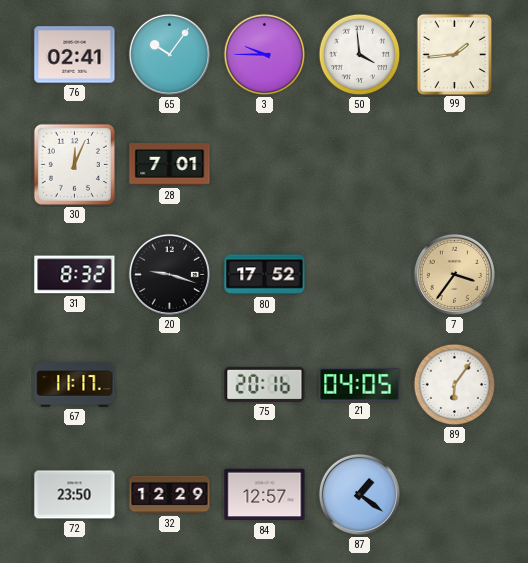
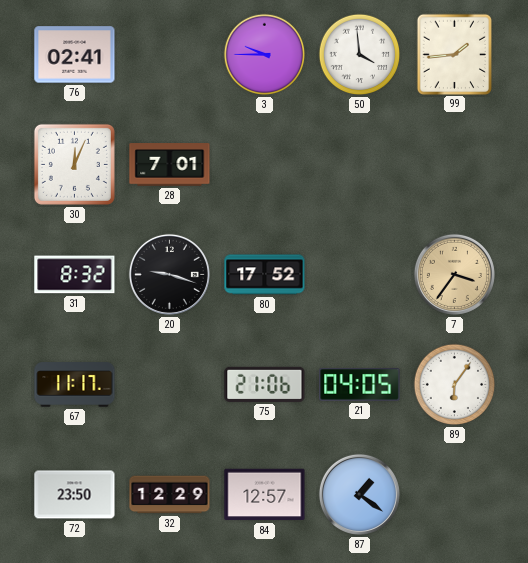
65: 10:06 -> none
75: 20:16 -> 21:06
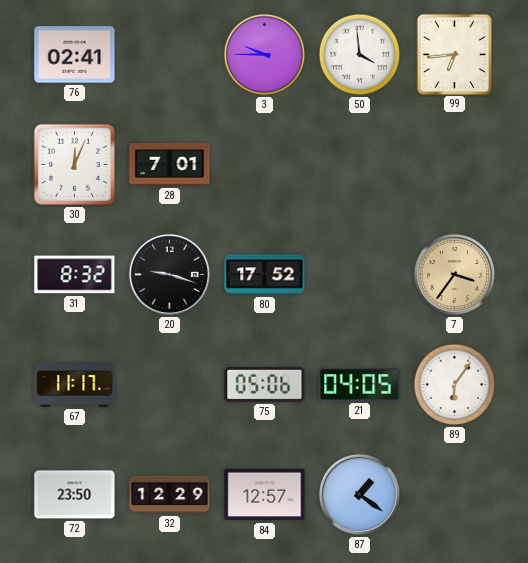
99: 1:44 -> 6:44
75: 21:06 -> 05:06
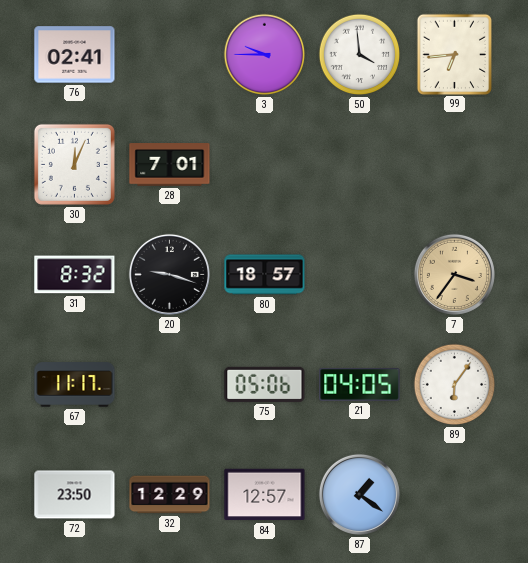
80: 17:52 -> 18:57
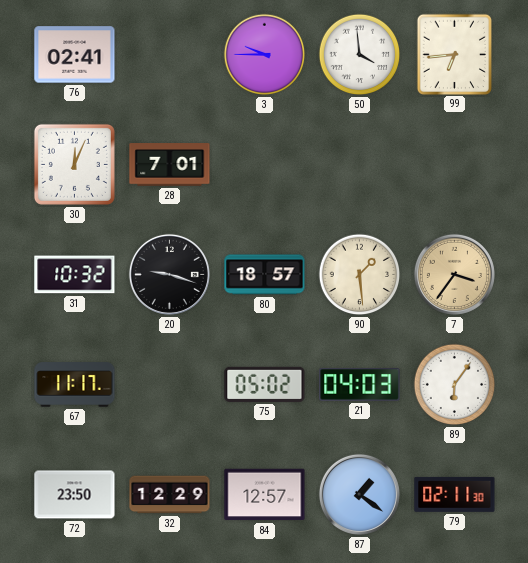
31: 8:32 -> 10:32
90: none -> 1:29
75: 05:06 -> 05:02
21: 04:05 -> 04:03
79: none -> 02:11
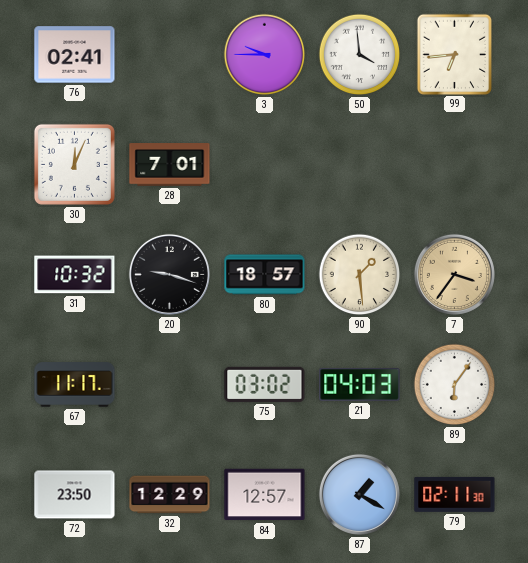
75: 05:02 -> 03:02
87: 1:21 -> 1:20
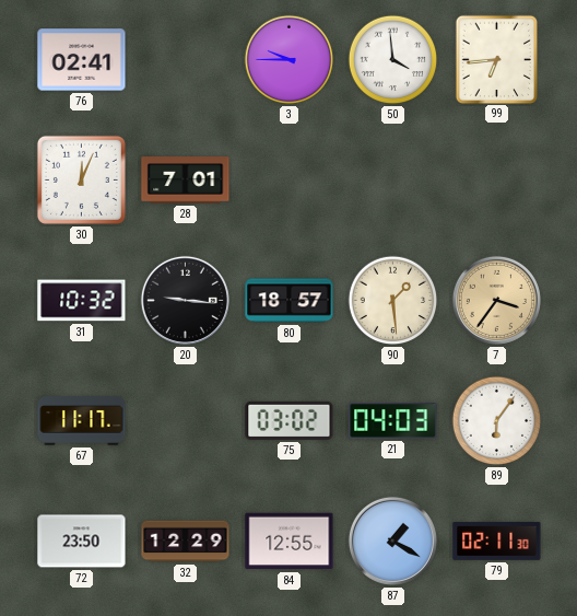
20: 9:18 -> 9:16
84: 12:57 -> 12:55
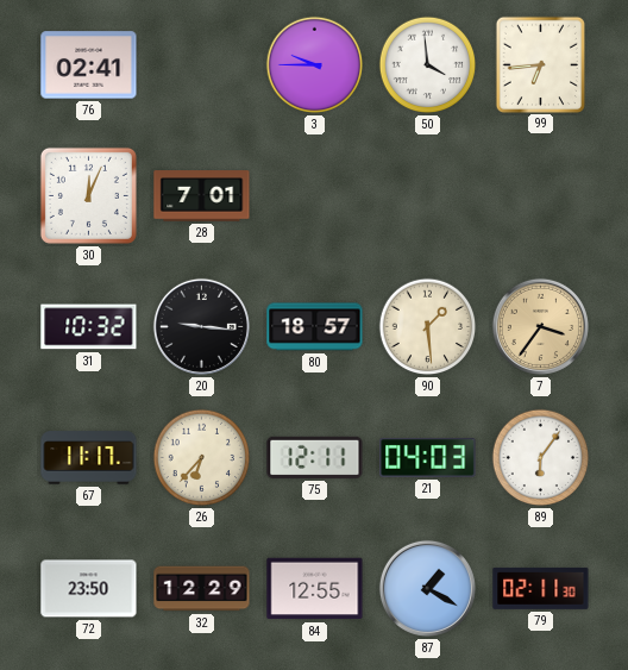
26: none -> 6:37
75: 03:02 -> 12:11
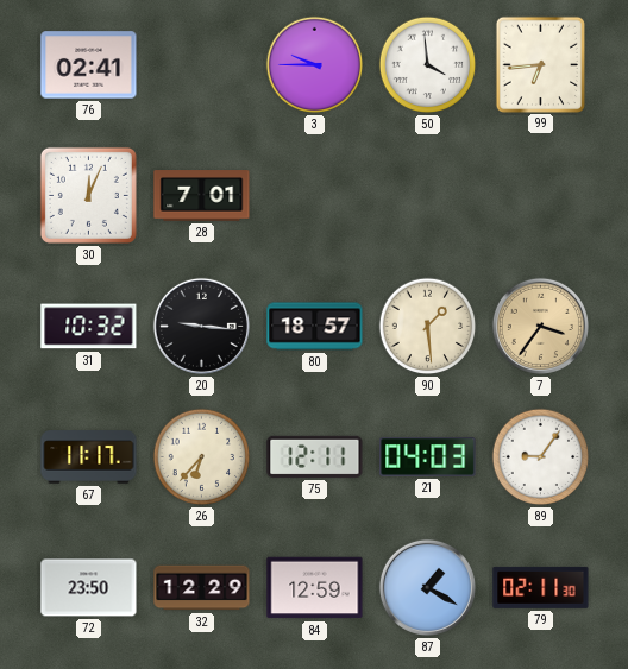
89: 6:06 -> 9:06
84: 12:55 -> 12:59
